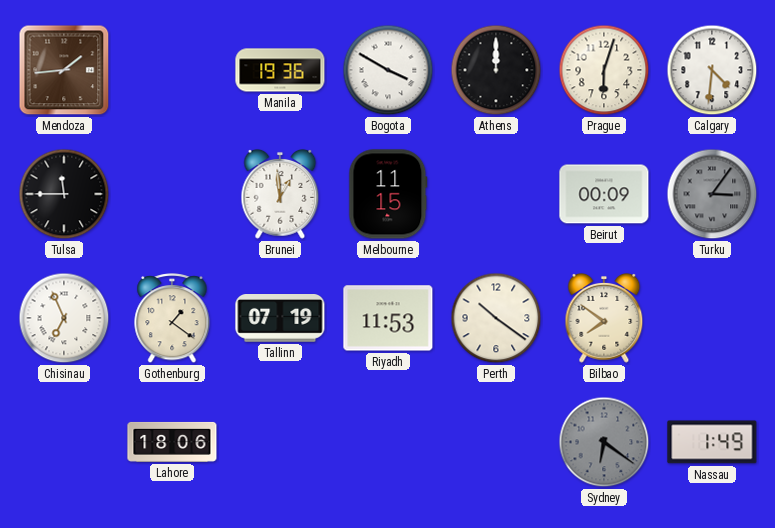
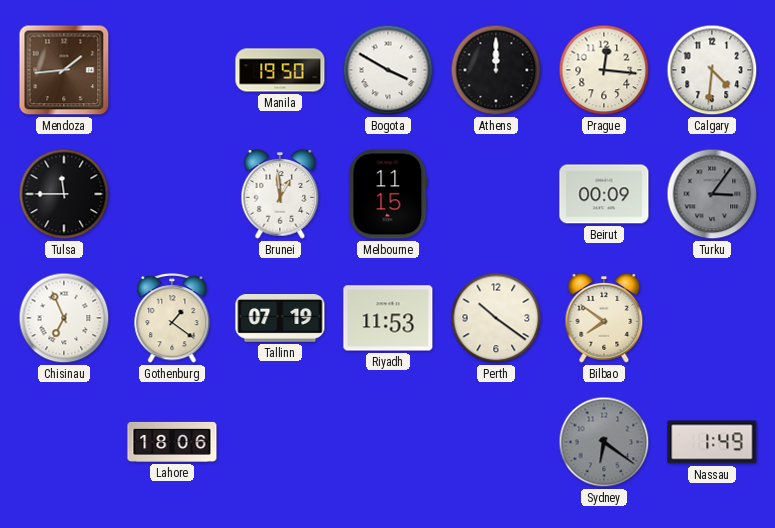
Manila: 19:36 -> 19:50
Prague: 6:03 -> 12:16
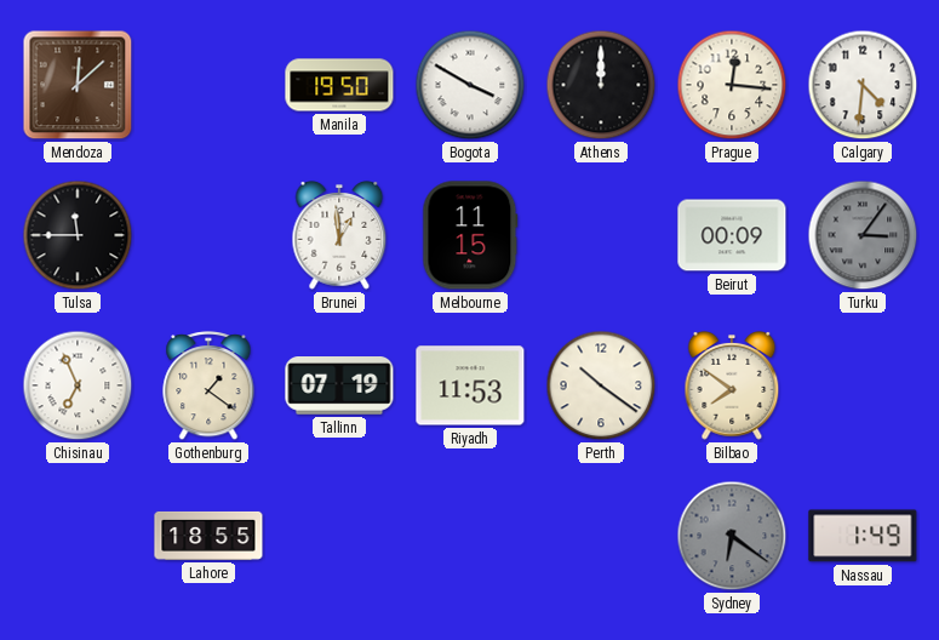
Mendoza: 1:44 -> 12:08
Lahore: 18:06 -> 18:55
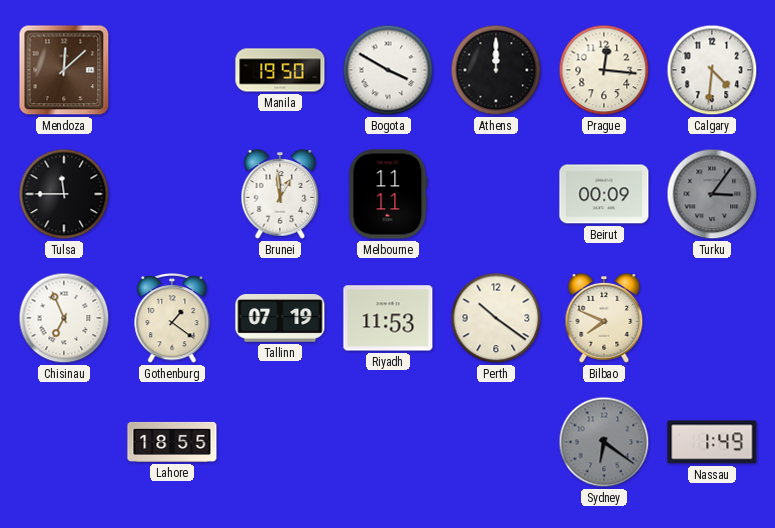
Melbourne: 11:15 -> 11:11
Bilbao: 7:51 -> 7:49
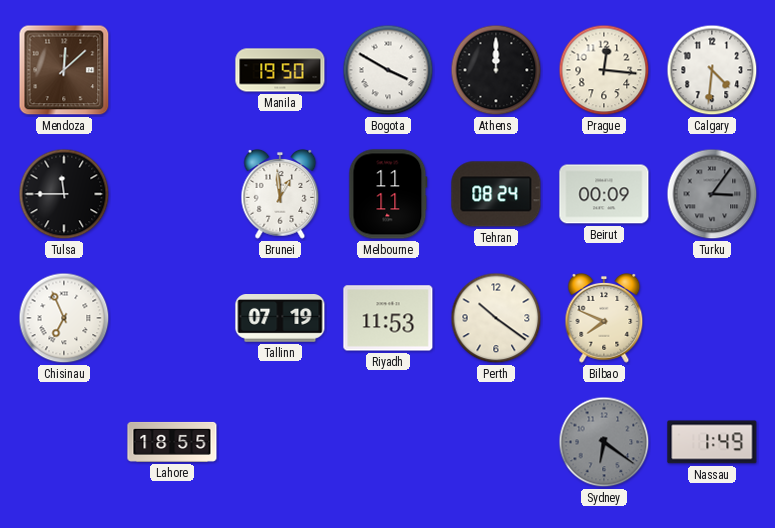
Tehran: none -> 08:24
Gothenburg: 1:21 -> none
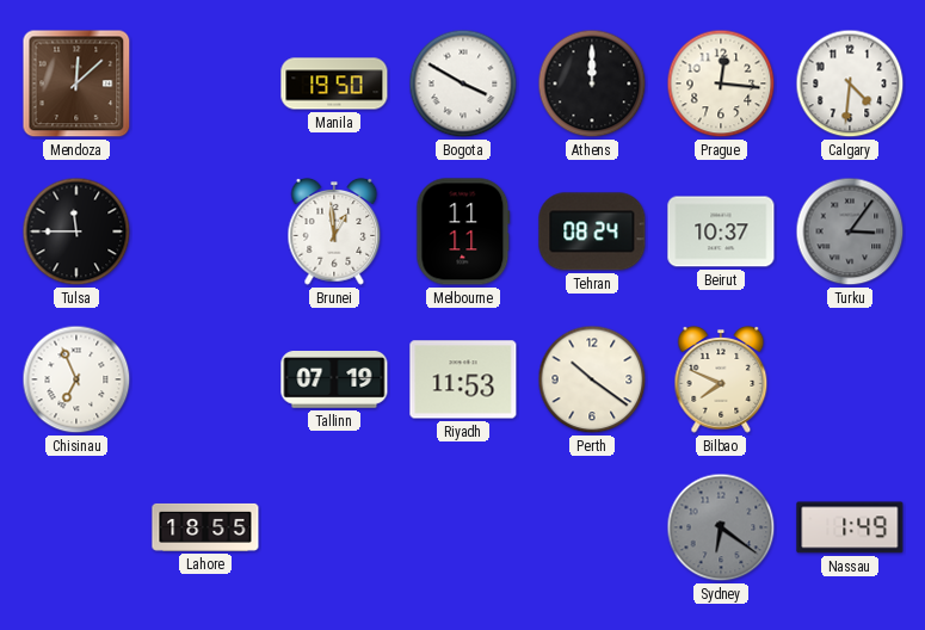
Beirut: 00:09 -> 10:37
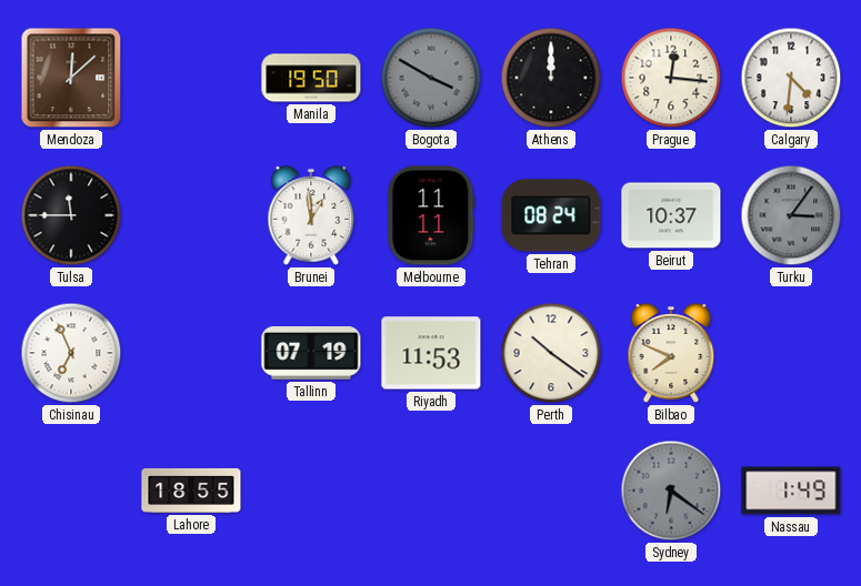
Bogota dial: white -> grey
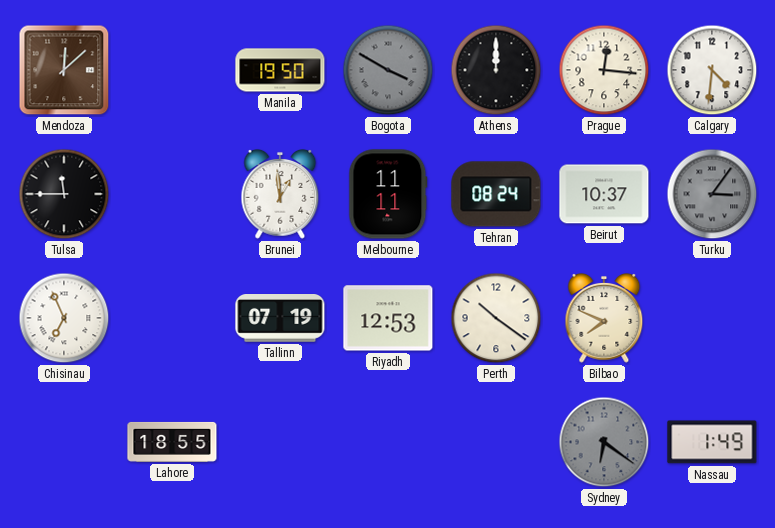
Riyadh: 11:53 -> 12:53
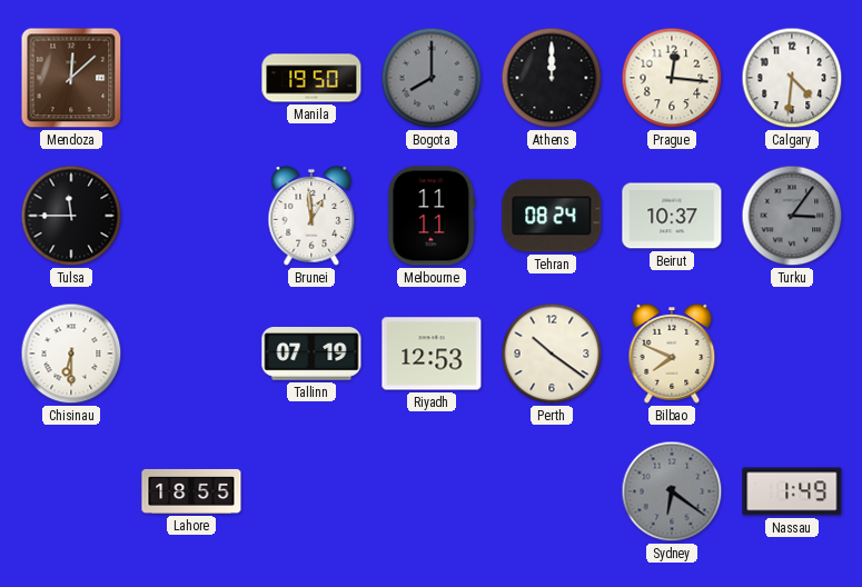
Bogota: 3:50 -> 8:00
Chisinau: 6:56 -> 6:30
